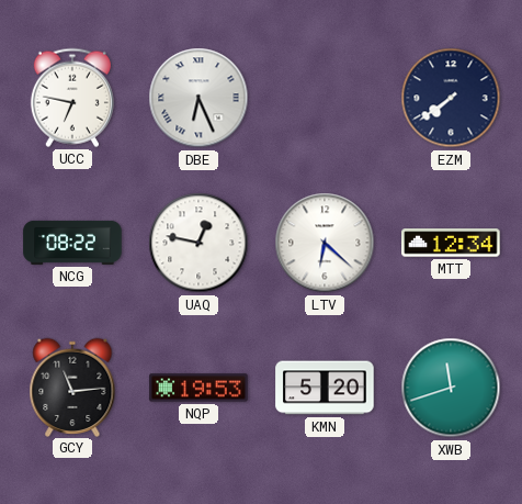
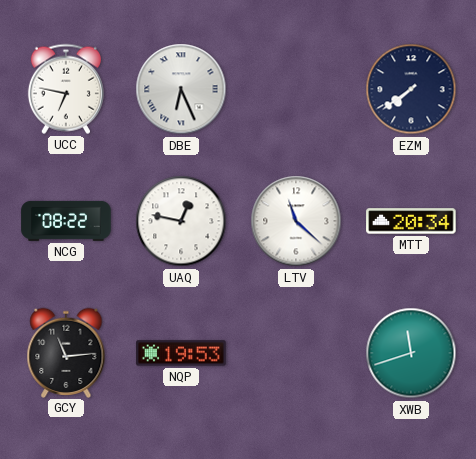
LTV: 6:22 -> 11:22
MTT: 12:34 -> 20:34
KMN: 5:20 -> none
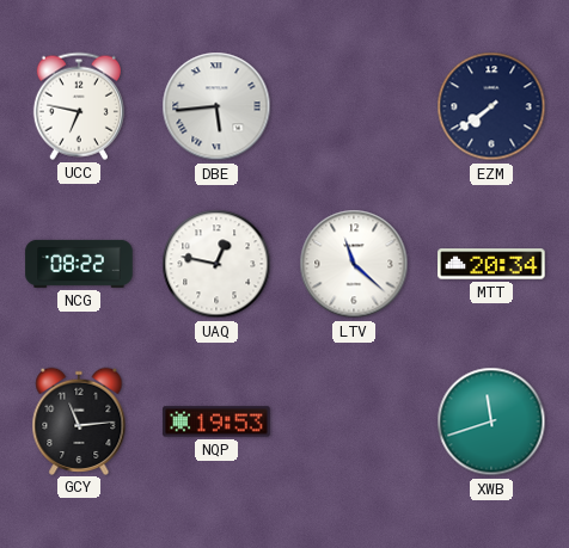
DBE: 6:26 -> 5:44
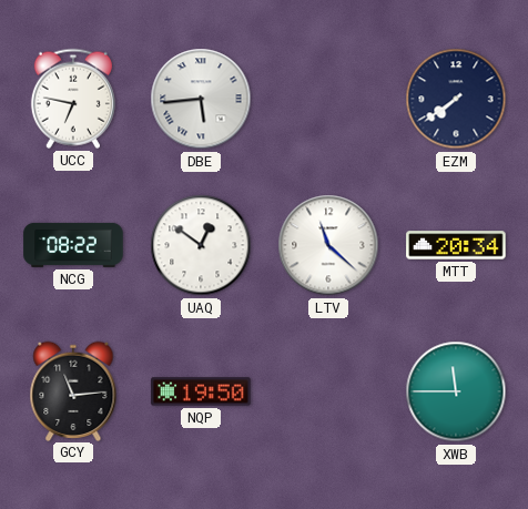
UAQ: 12:47 -> 12:51
NQP: 19:53 -> 19:50
XWB: 11:42 -> 11:45
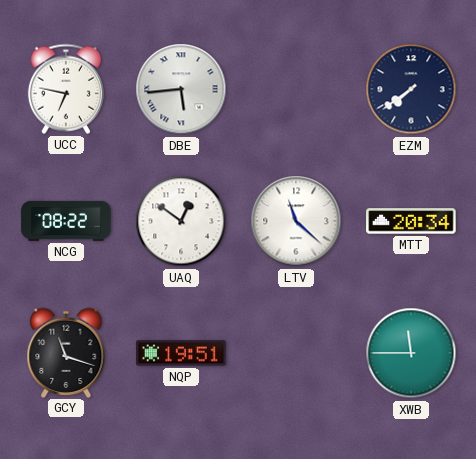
GCY: 11:14 -> 11:18
NQP: 19:50 -> 19:51
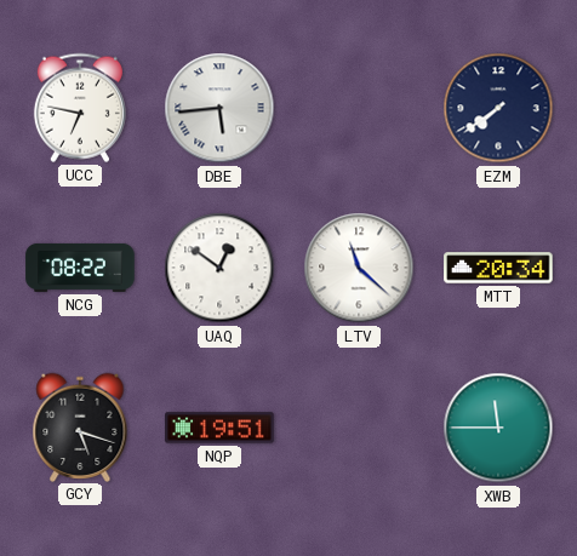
GCY: 11:18 -> 5:18
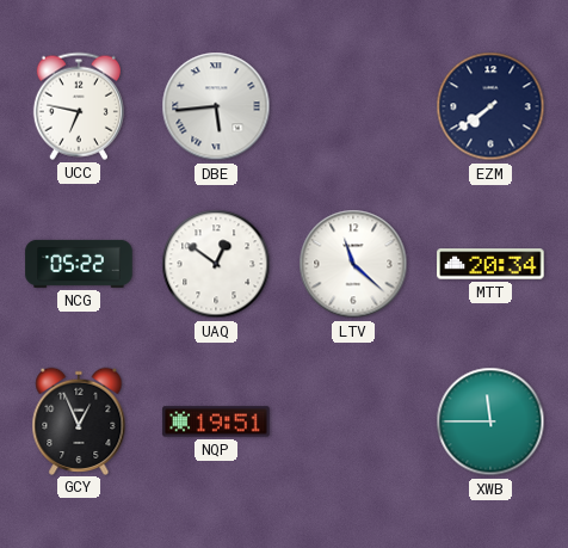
NCG: 08:22 -> 05:22
GCY: 5:18 -> 12:56
